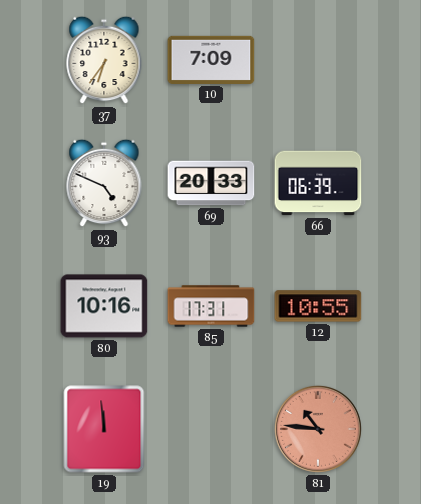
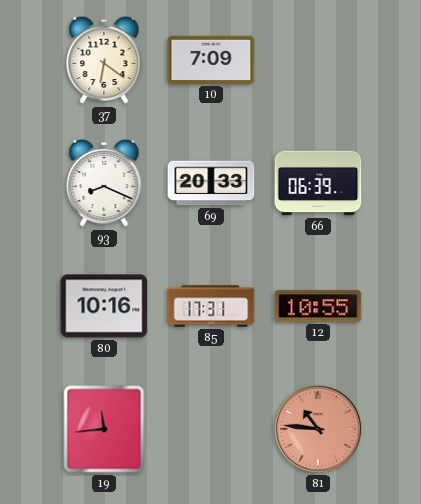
37: 6:36 -> 6:21
93: 4:49 -> 8:19
19: 11:59 -> 11:44
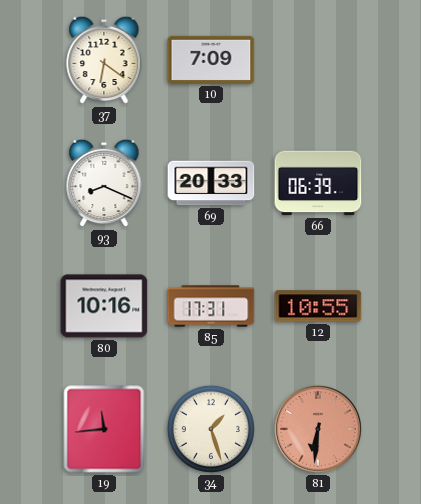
34: none -> 1:27
81: 10:46 -> 6:31
